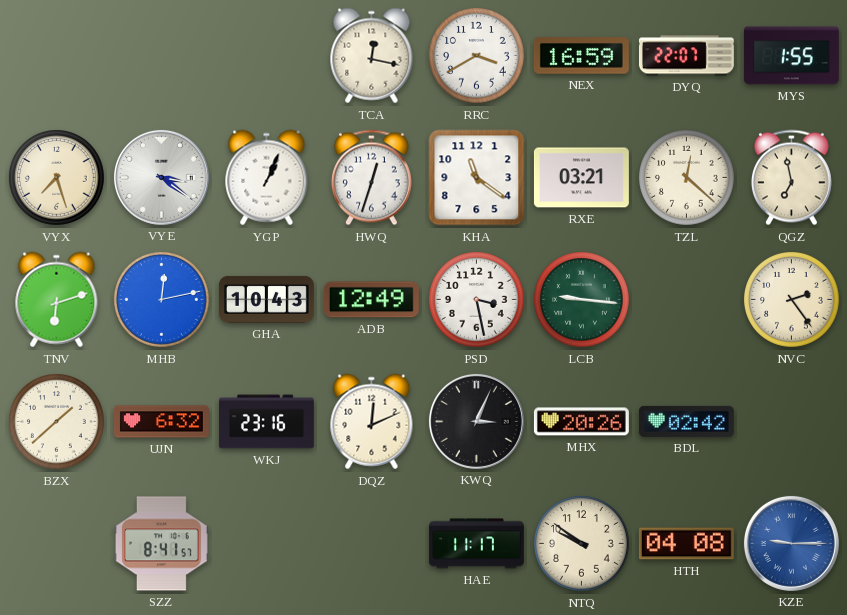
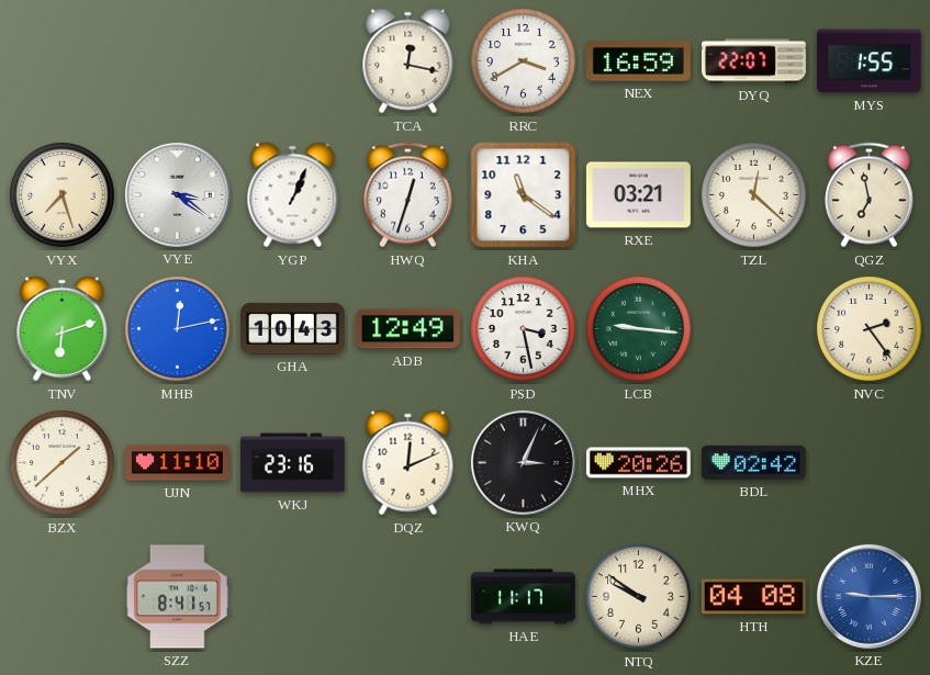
UJN: 6:32 -> 11:10
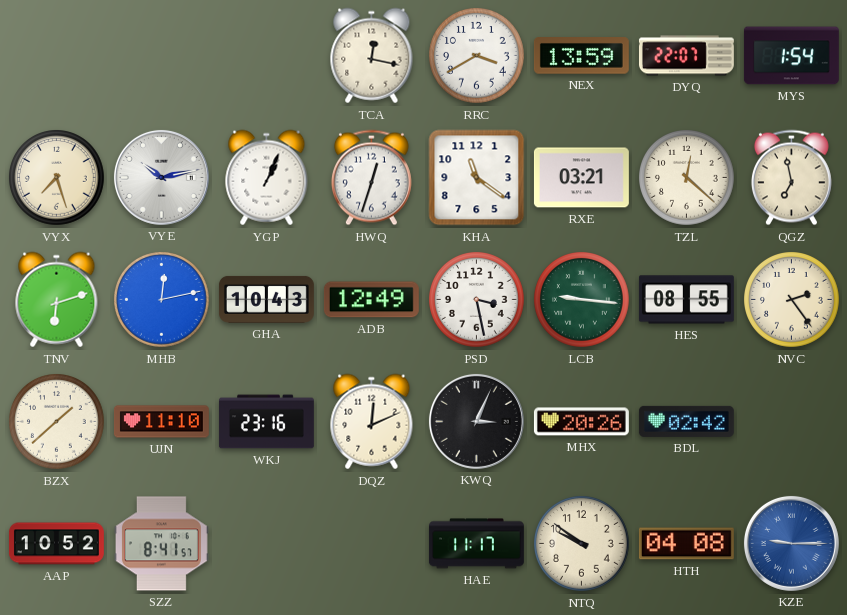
NEX: 16:59 -> 13:59
MYS: 1:55 -> 1:54
VYE: 3:21 -> 10:13
HES: none -> 08:55
AAP: none -> 10:52
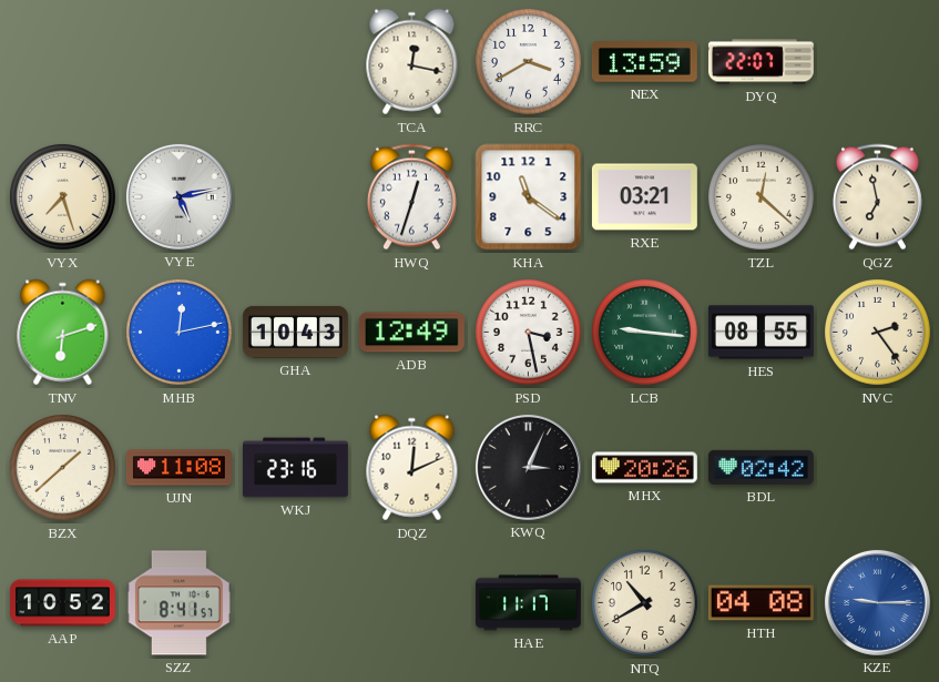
MYS: 1:54 -> none
VYE: 10:13 -> 5:13
YGP: 1:04 -> none
UJN: 11:10 -> 11:08
NTQ: 9:51 -> 10:40
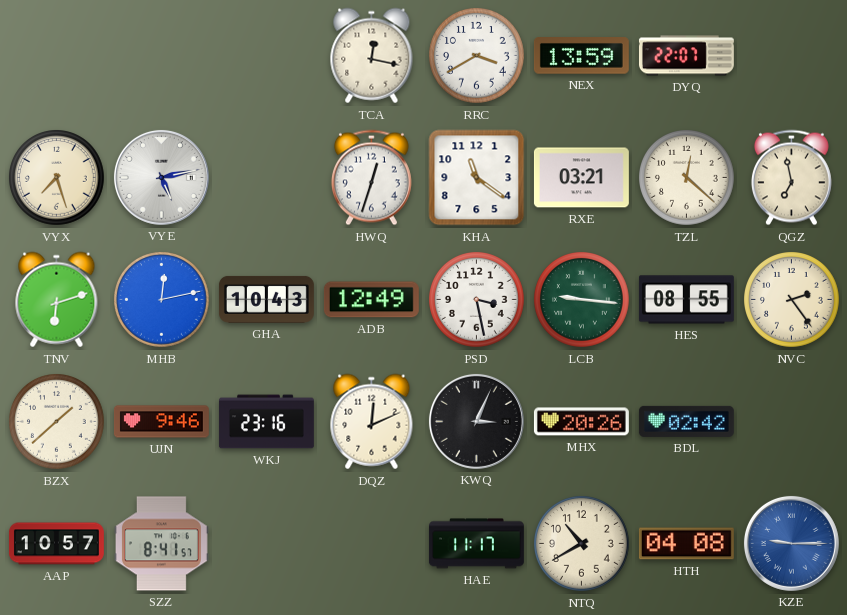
UJN: 11:08 -> 9:46
AAP: 10:52 -> 10:57
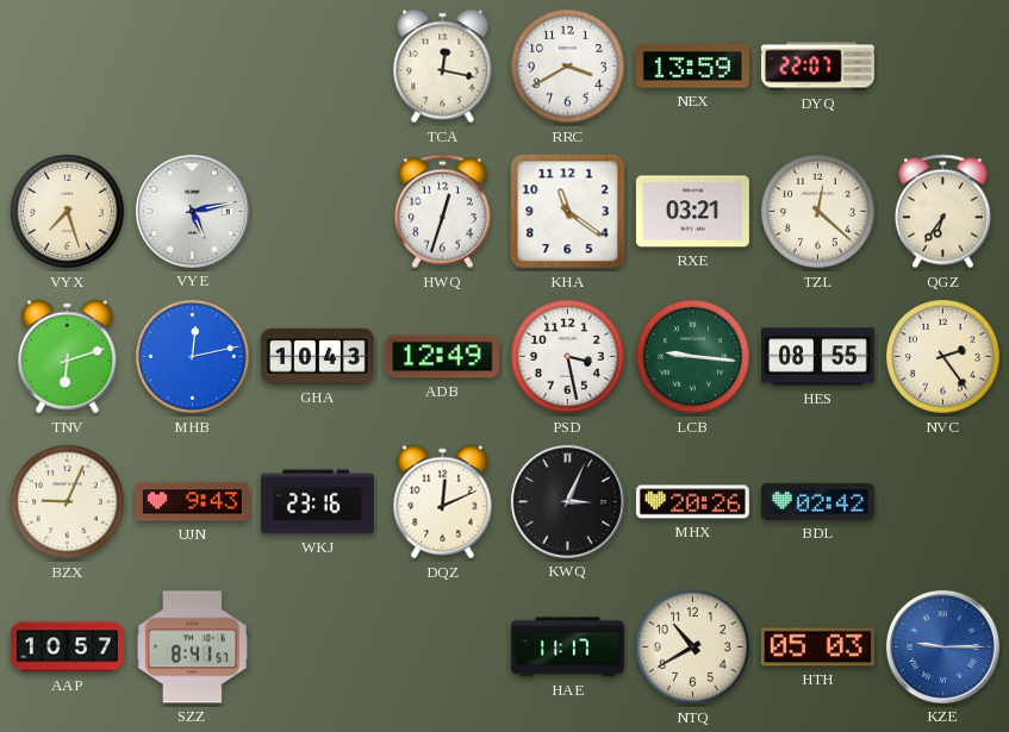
QGZ: 6:58 -> 6:36
BZX: 1:38 -> 9:04
UJN: 9:46 -> 9:43
HTH: 04:08 -> 05:03
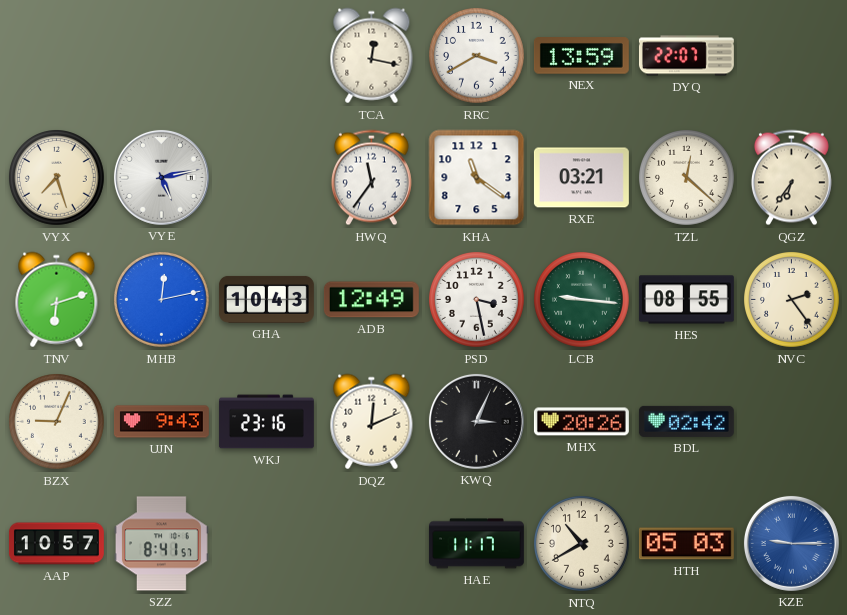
HWQ: 12:33 -> 11:36
